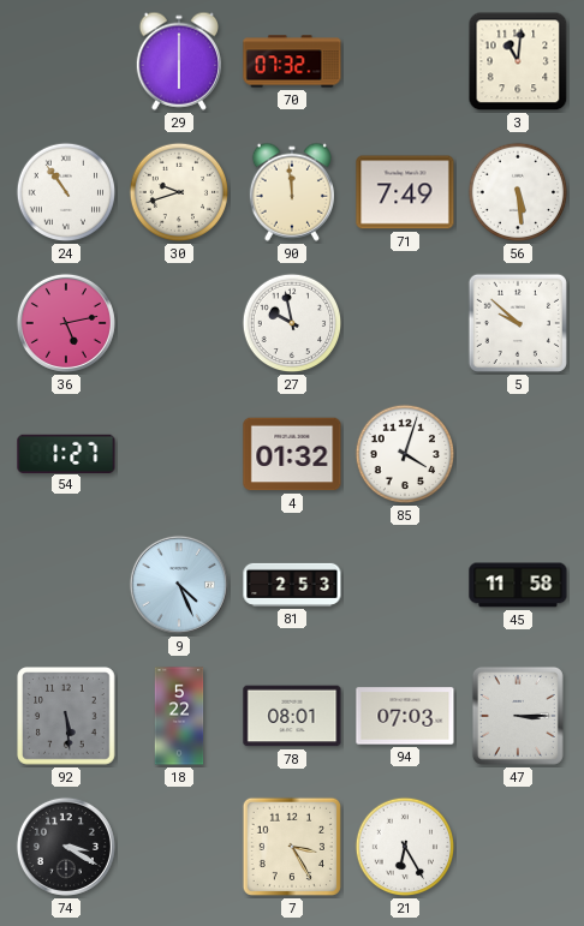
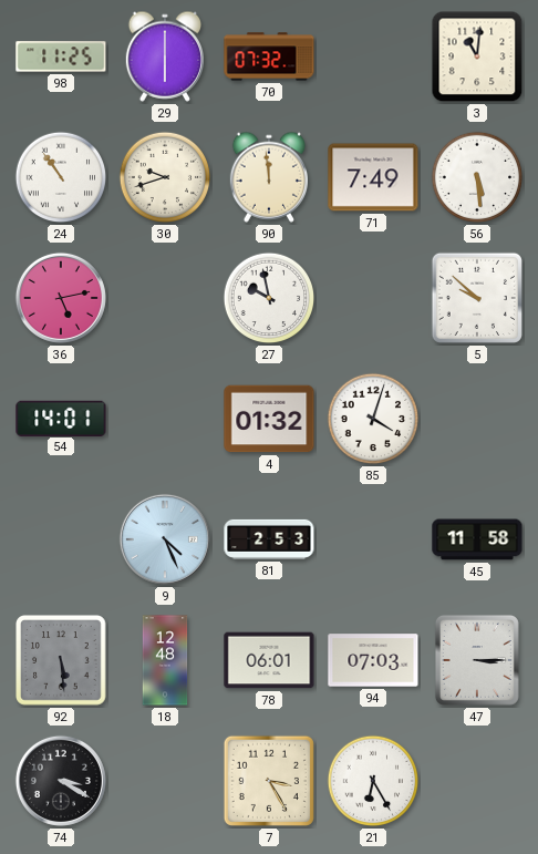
98: none -> 11:25
54: 1:27 -> 14:01
18: 5:22 -> 12:48
78: 08:01 -> 06:01
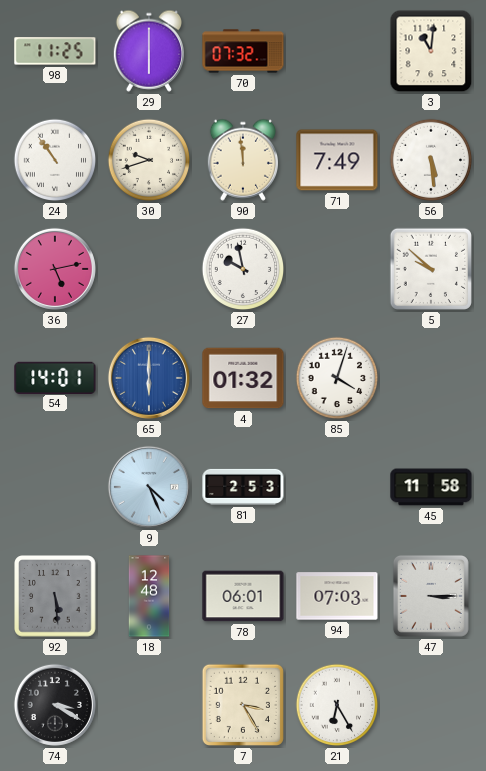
65: none -> 6:00
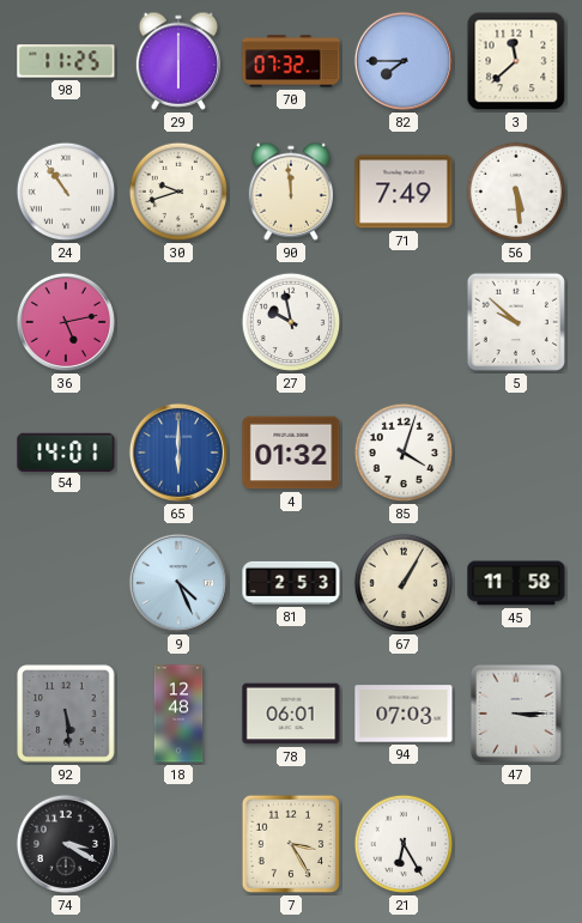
82: none -> 7:45
3: 11:01 -> 11:38
67: none -> 1:05
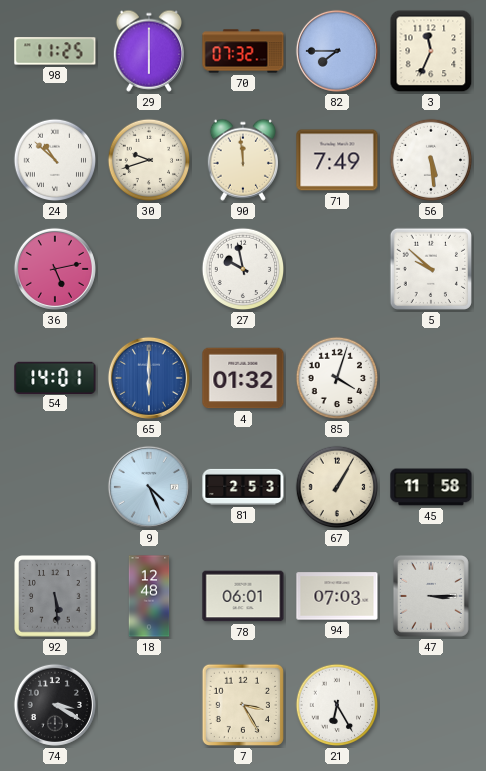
3: 11:38 -> 11:34
24: 10:54 -> 10:52
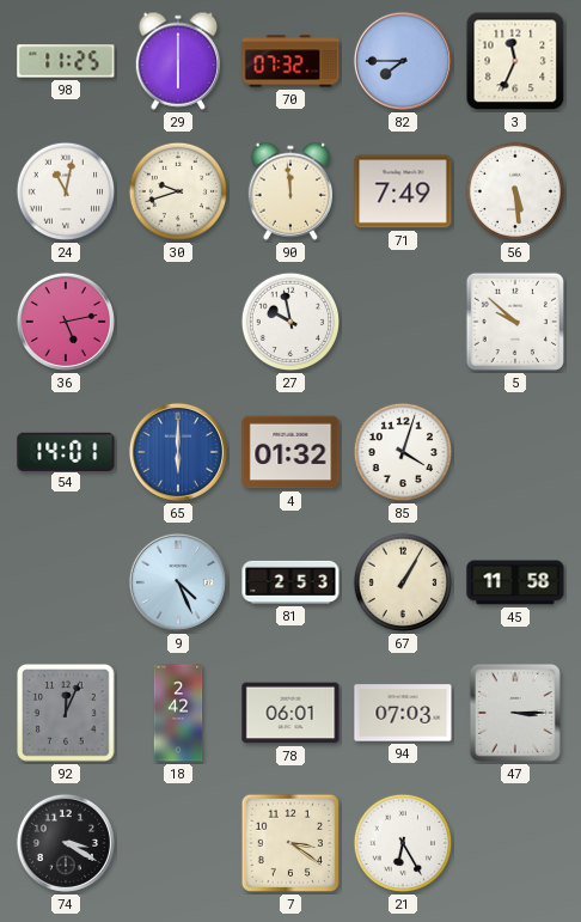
24: 10:52 -> 11:02
92: 5:29 -> 12:04
18: 12:48 -> 2:42
7: 3:25 -> 3:21
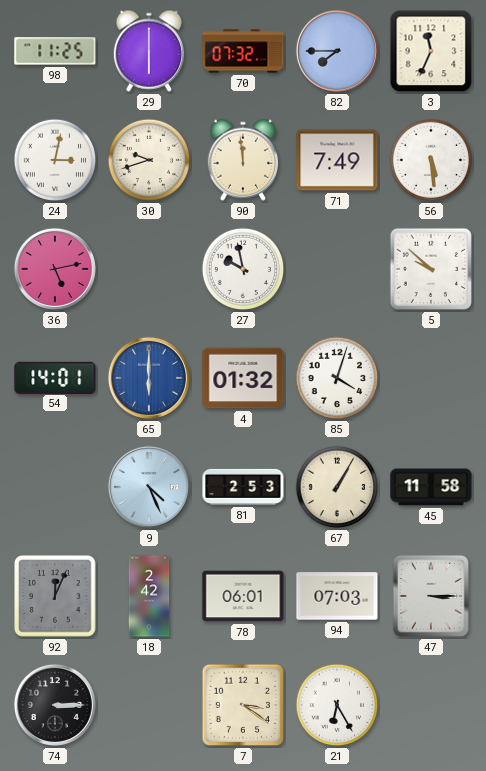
24: 11:02 -> 3:02
74: 3:20 -> 3:15
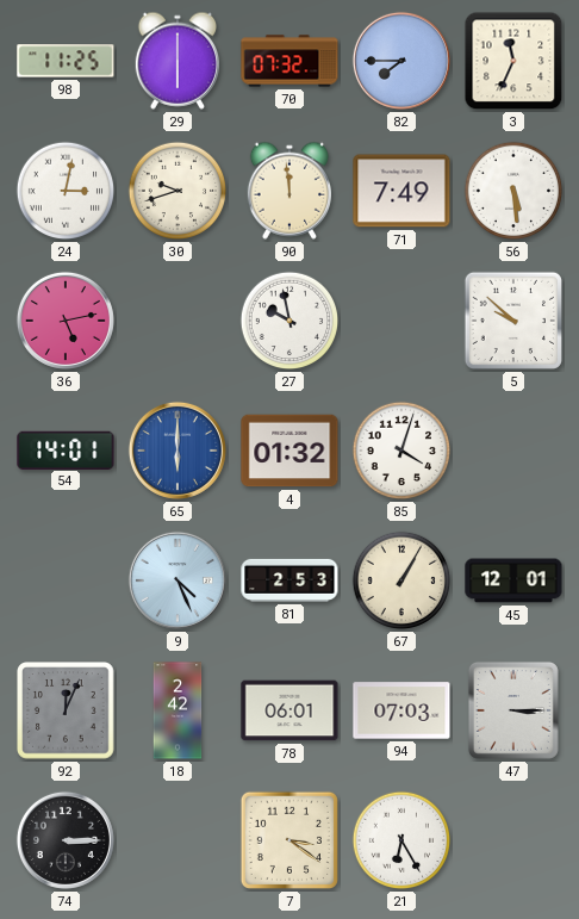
45: 11:58 -> 12:01
